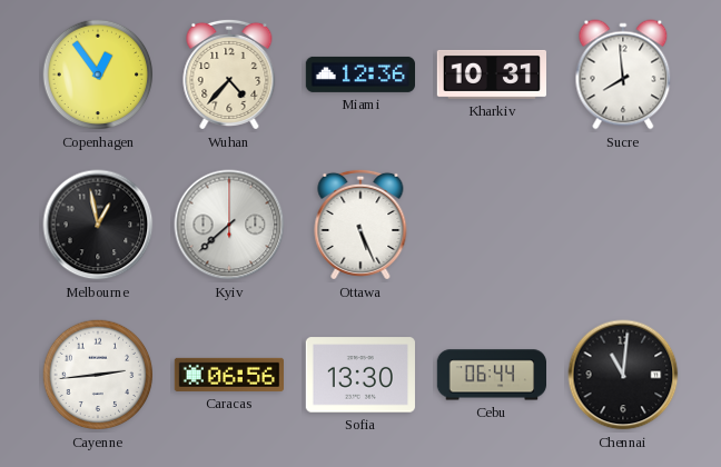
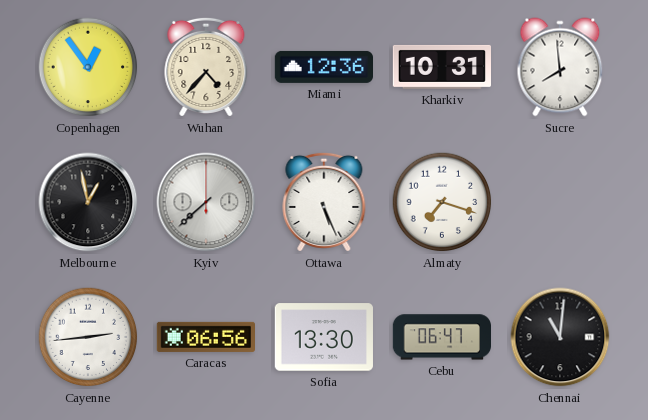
Almaty: none -> 7:18
Cebu: 06:44 -> 06:47
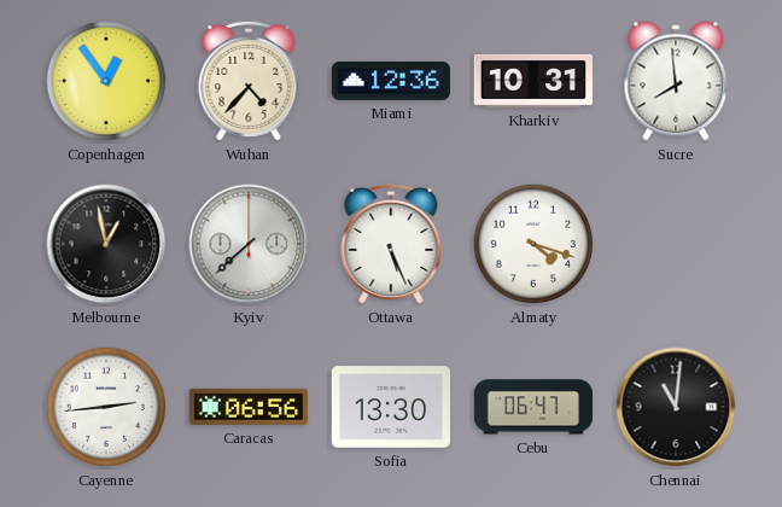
Almaty: 7:18 -> 4:18
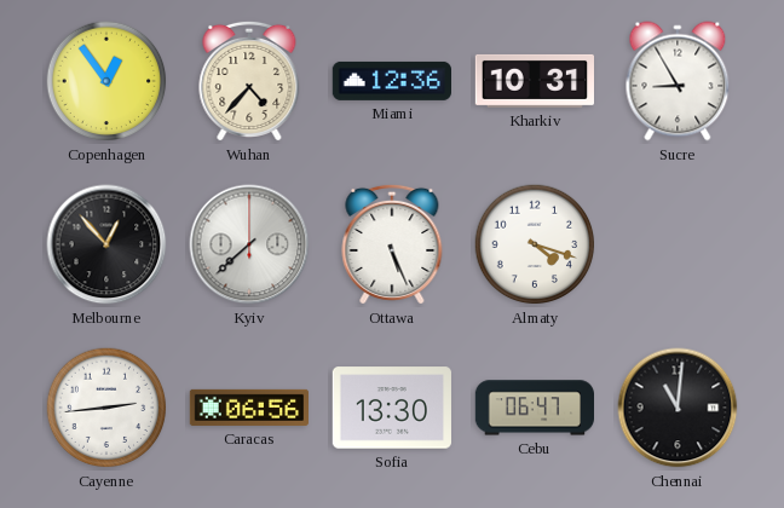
Sucre: 7:59 -> 8:55
Melbourne: 12:58 -> 12:53
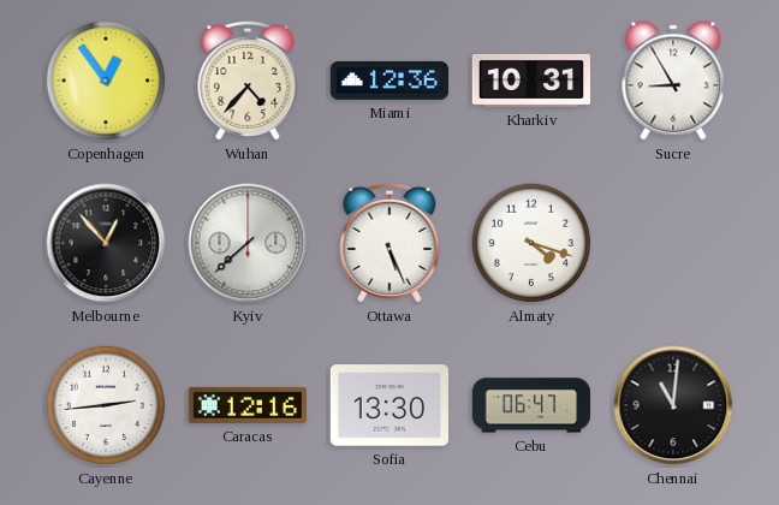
Caracas: 06:56 -> 12:16
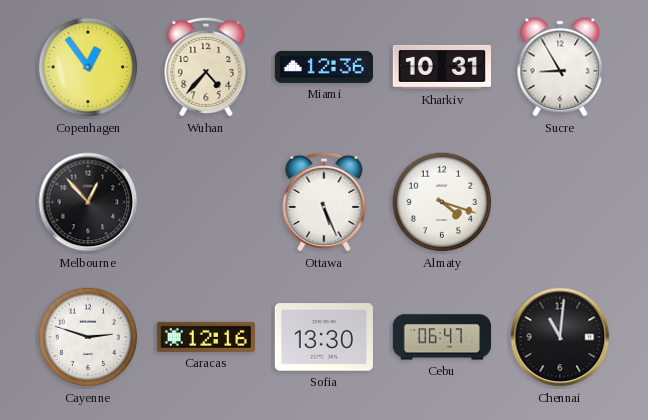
Kyiv: 7:38 -> none
Cayenne: 2:44 -> 2:48
